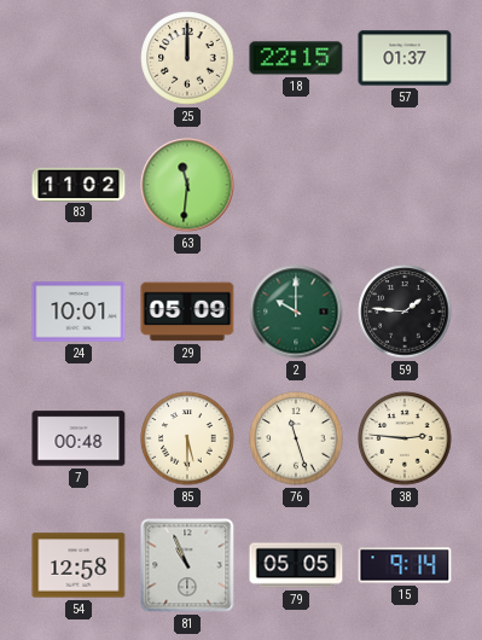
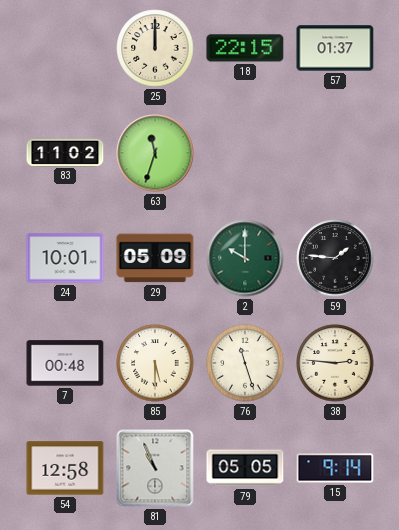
63: 11:31 -> 11:33
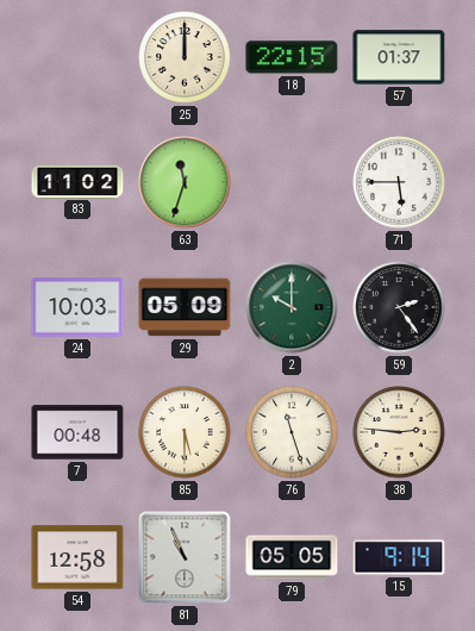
71: none -> 5:45
24: 10:01 -> 10:03
59: 1:46 -> 2:24
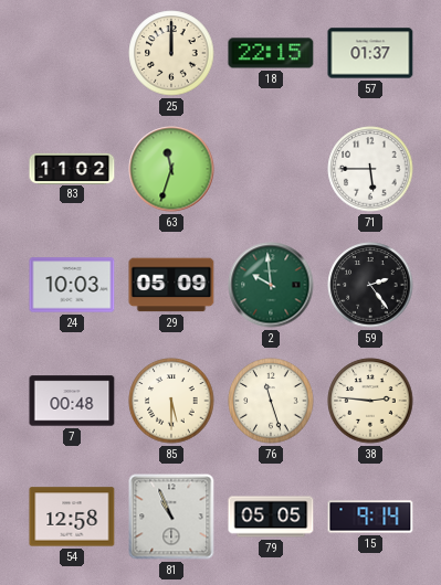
2: 10:00 -> 9:59
